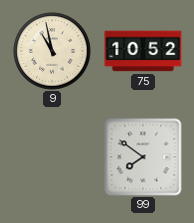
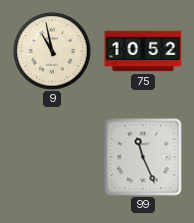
99: 7:51 -> 11:26
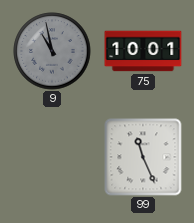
9 dial: cream -> grey
75: 10:52 -> 10:01
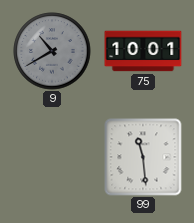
9: 10:58 -> 10:40
99: 11:26 -> 11:29
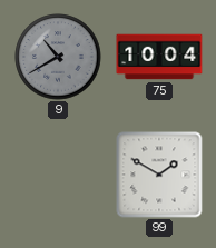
75: 10:01 -> 10:04
99: 11:29 -> 1:50
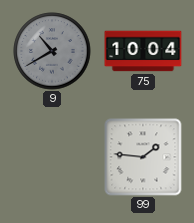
99: 1:50 -> 1:46
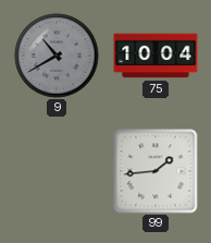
99: 1:46 -> 1:44
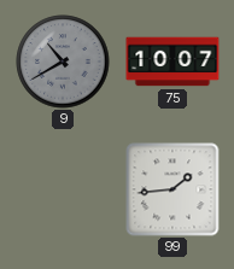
75: 10:04 -> 10:07
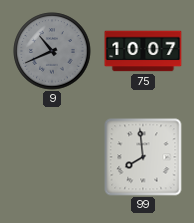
9: 10:40 -> 10:41
99: 1:44 -> 7:59
